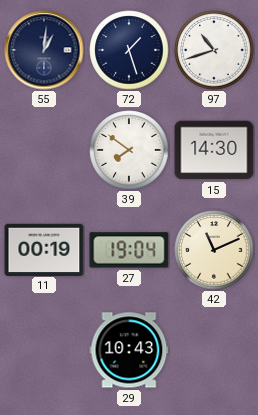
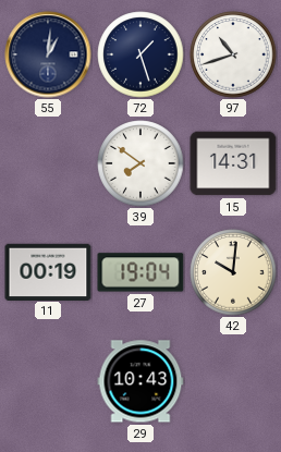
15: 14:30 -> 14:31
42: 11:11 -> 10:01
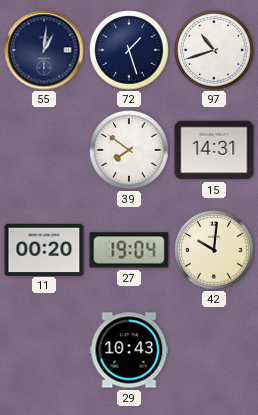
11: 00:19 -> 00:20
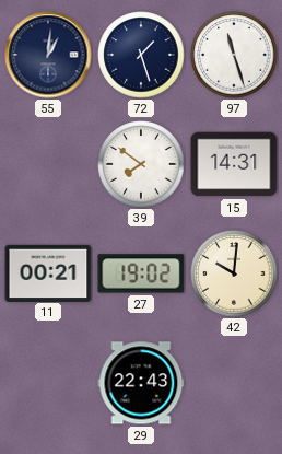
97: 10:42 -> 11:27
11: 00:20 -> 00:21
27: 19:04 -> 19:02
29: 10:43 -> 22:43
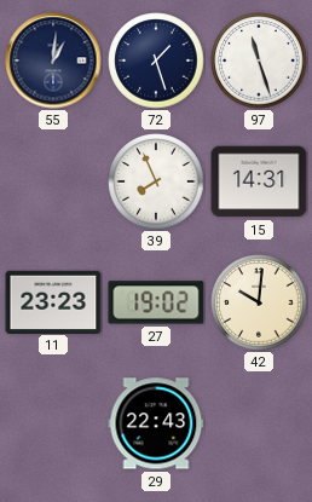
39: 7:51 -> 7:56
11: 00:21 -> 23:23
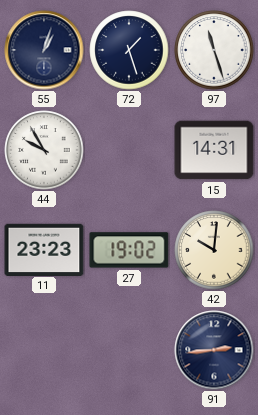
55: 1:01 -> 1:03
44: none -> 9:55
39: 7:56 -> none
29: 22:43 -> none
91: none -> 2:44
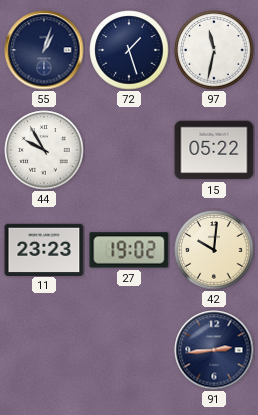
97: 11:27 -> 11:32
15: 14:31 -> 05:22
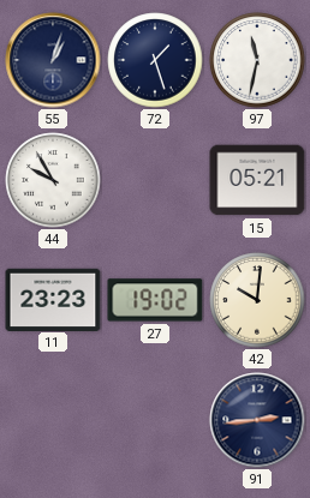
15: 05:22 -> 05:21
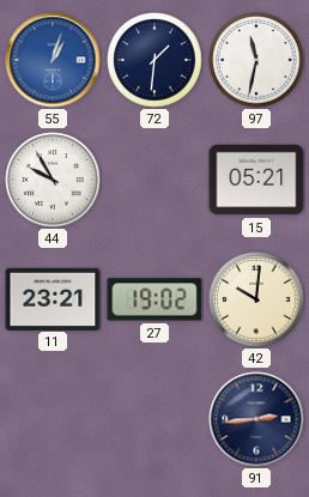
55 dial: navy -> blue
72: 1:27 -> 1:31
11: 23:23 -> 23:21
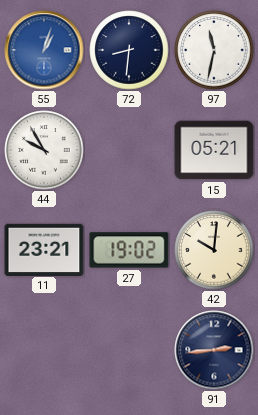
72: 1:31 -> 8:31
